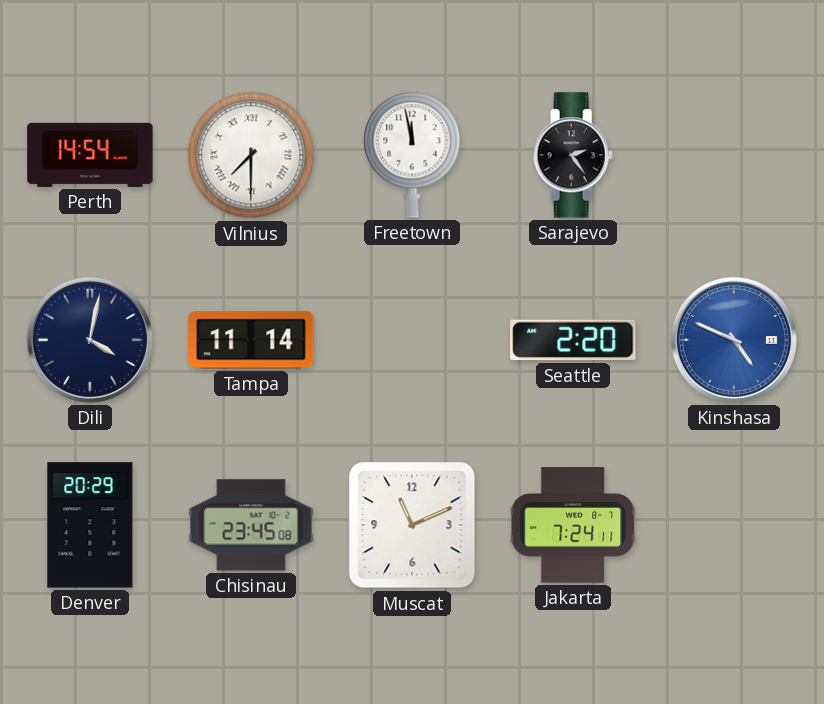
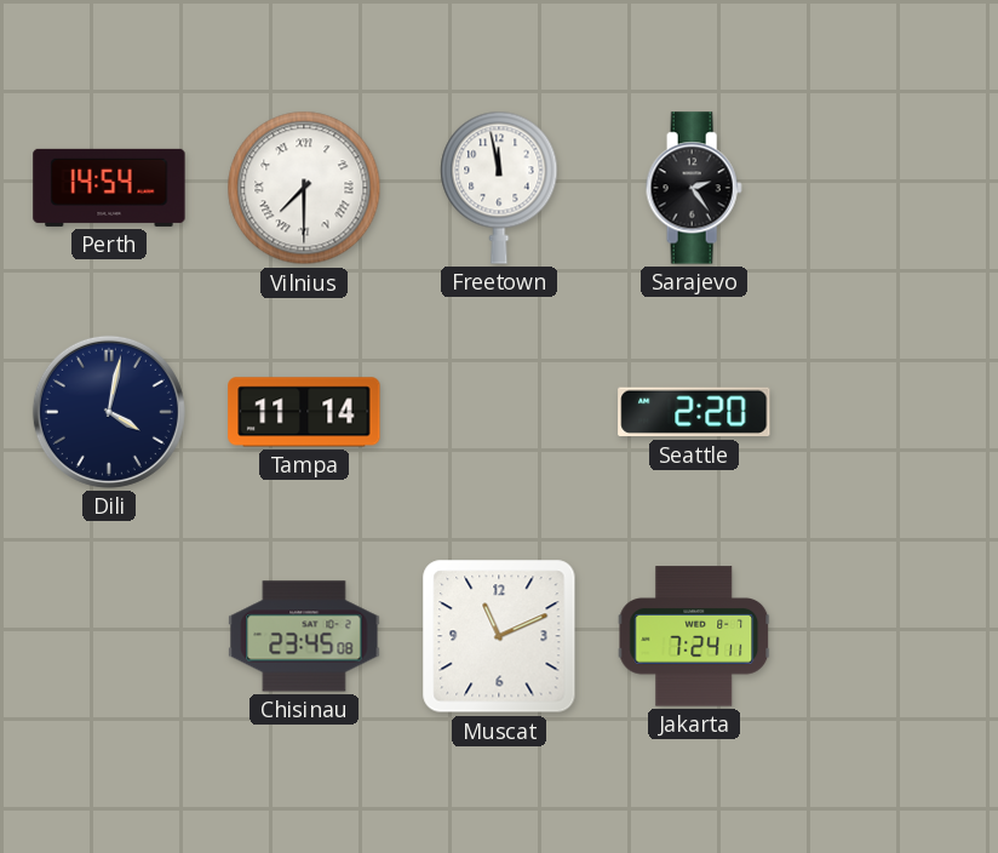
Kinshasa: 4:49 -> none
Denver: 20:29 -> none
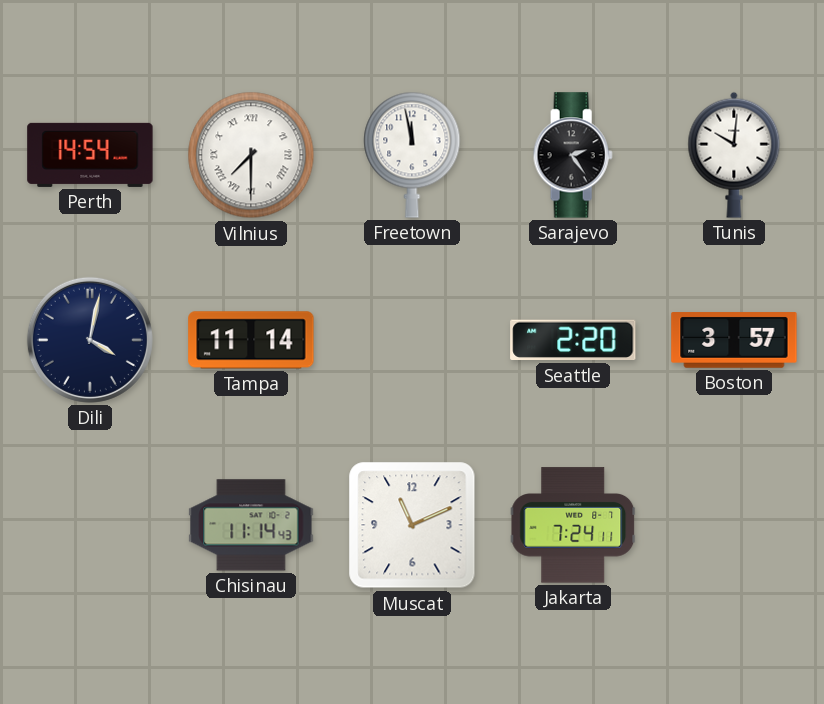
Tunis: none -> 10:01
Boston: none -> 3:57
Chisinau: 23:45 -> 11:14
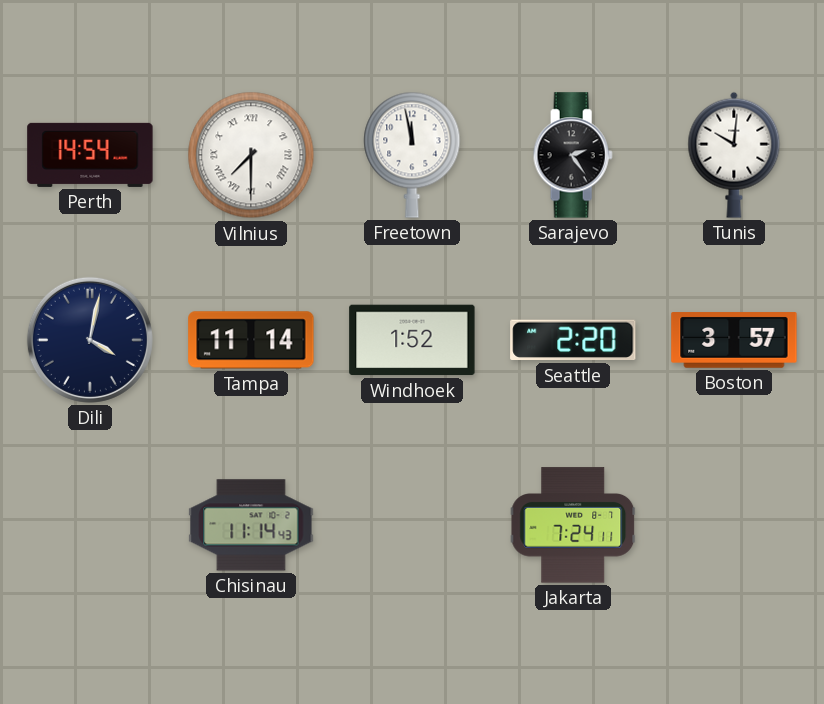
Windhoek: none -> 1:52
Muscat: 11:11 -> none
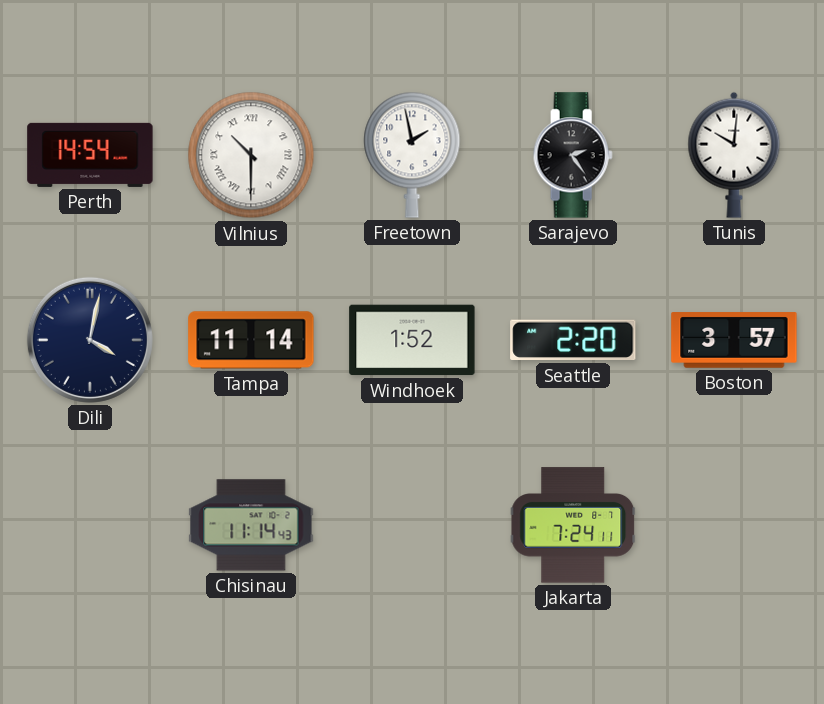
Vilnius: 7:30 -> 10:30
Freetown: 11:58 -> 1:58
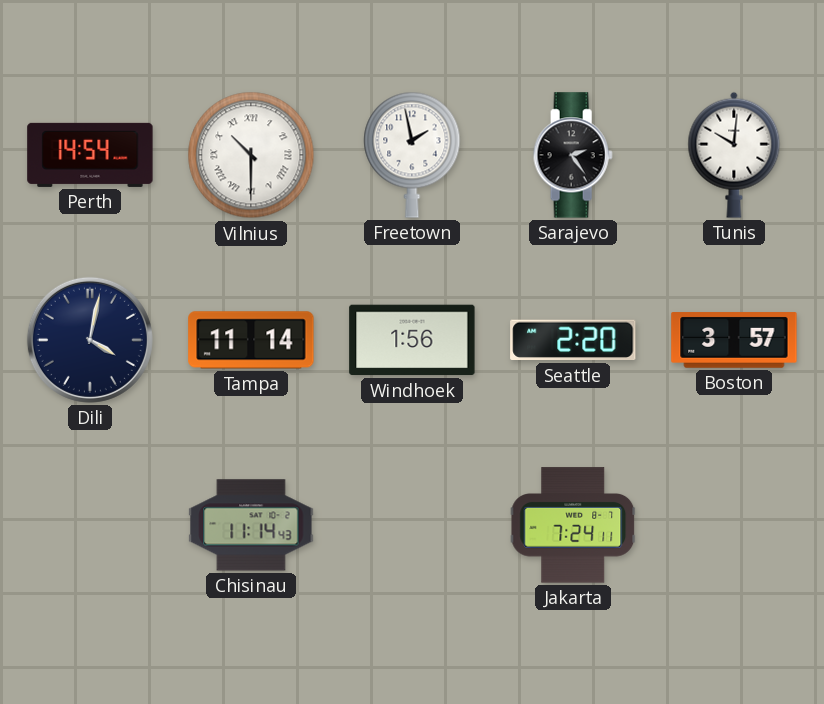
Windhoek: 1:52 -> 1:56
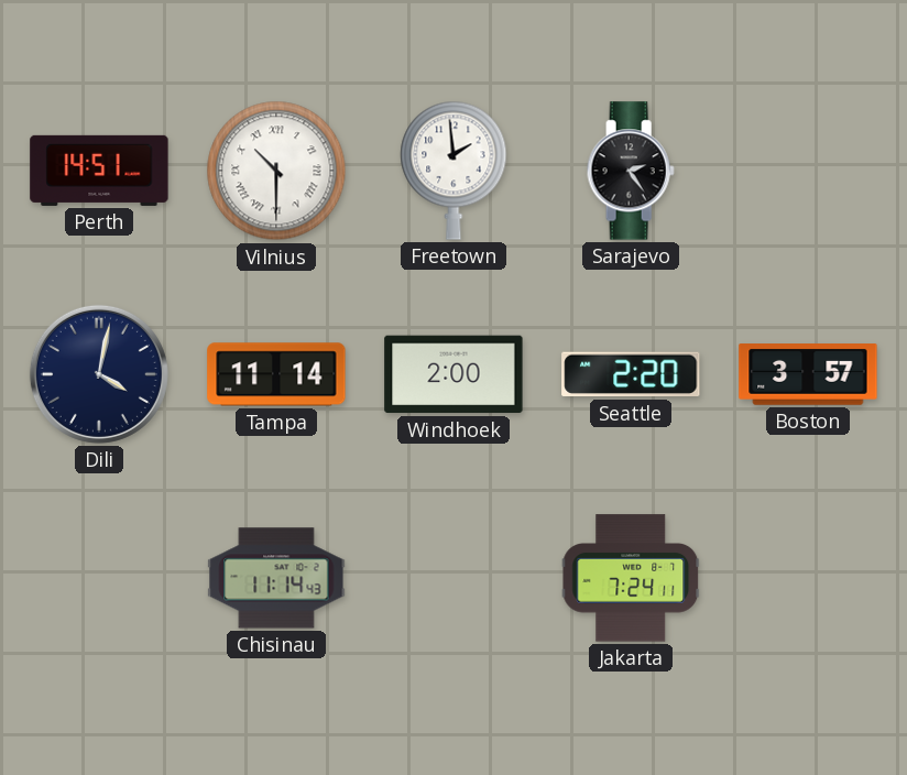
Perth: 14:54 -> 14:51
Freetown: 1:58 -> 1:59
Tunis: 10:01 -> none
Windhoek: 1:56 -> 2:00
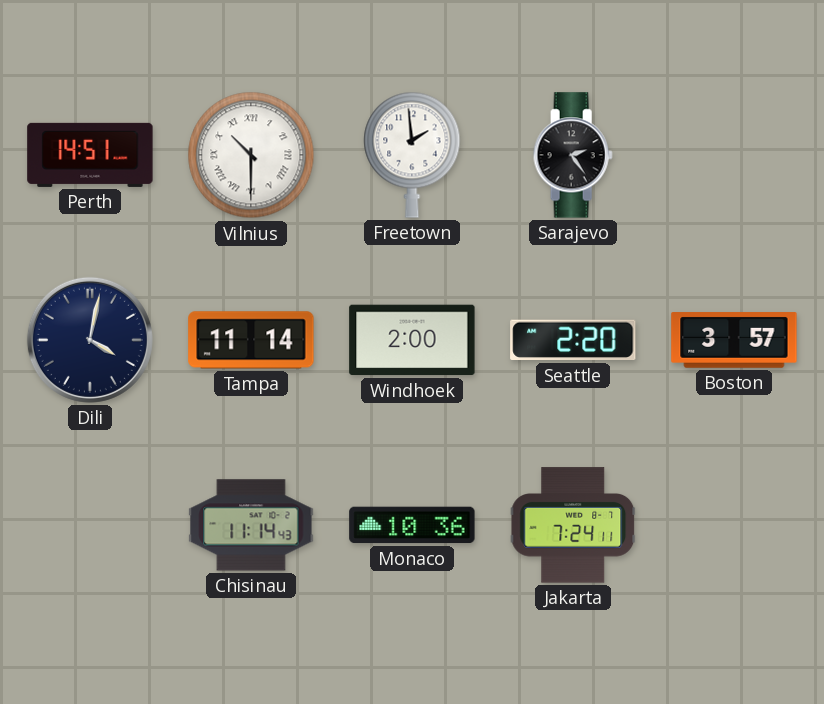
Monaco: none -> 10:36
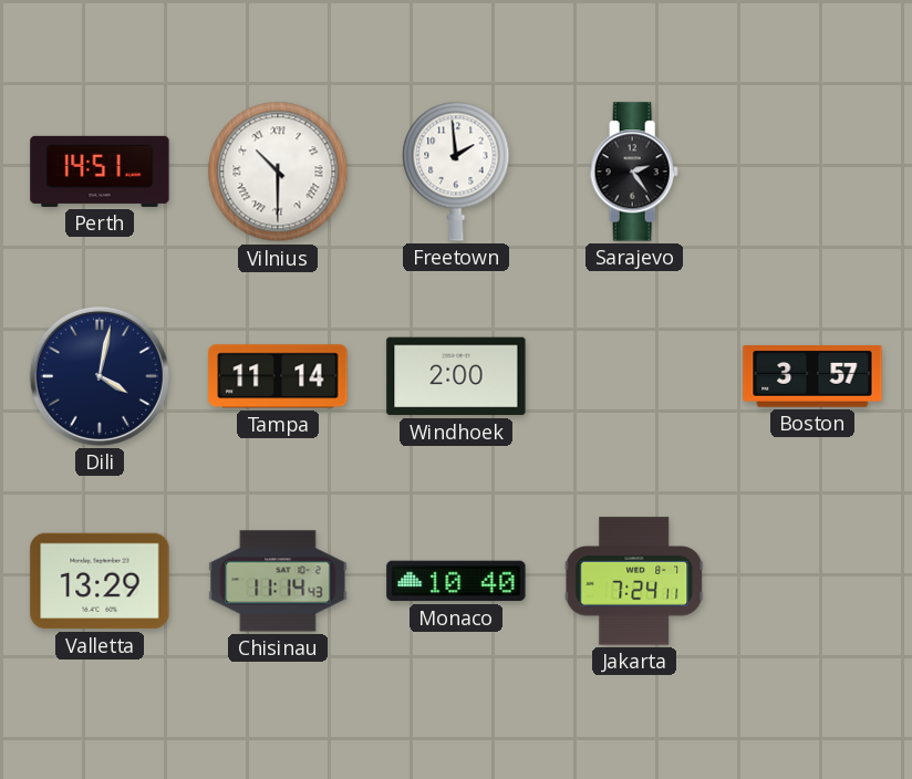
Seattle: 2:20 -> none
Valletta: none -> 13:29
Monaco: 10:36 -> 10:40
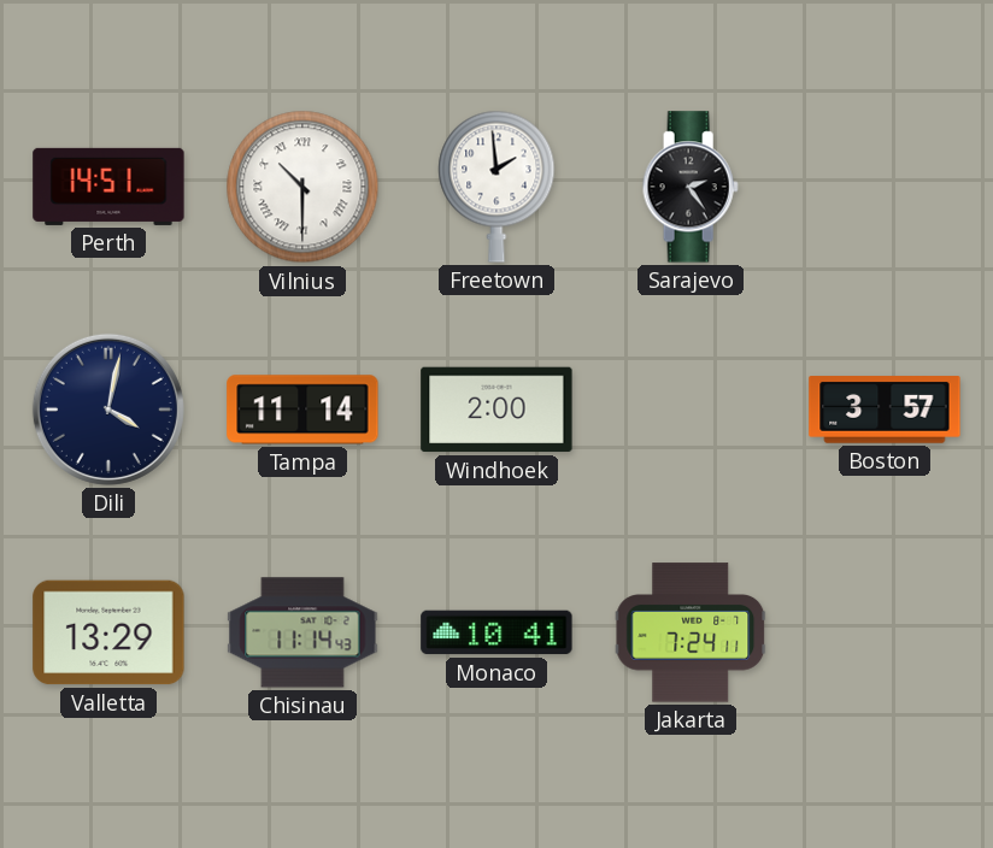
Monaco: 10:40 -> 10:41
